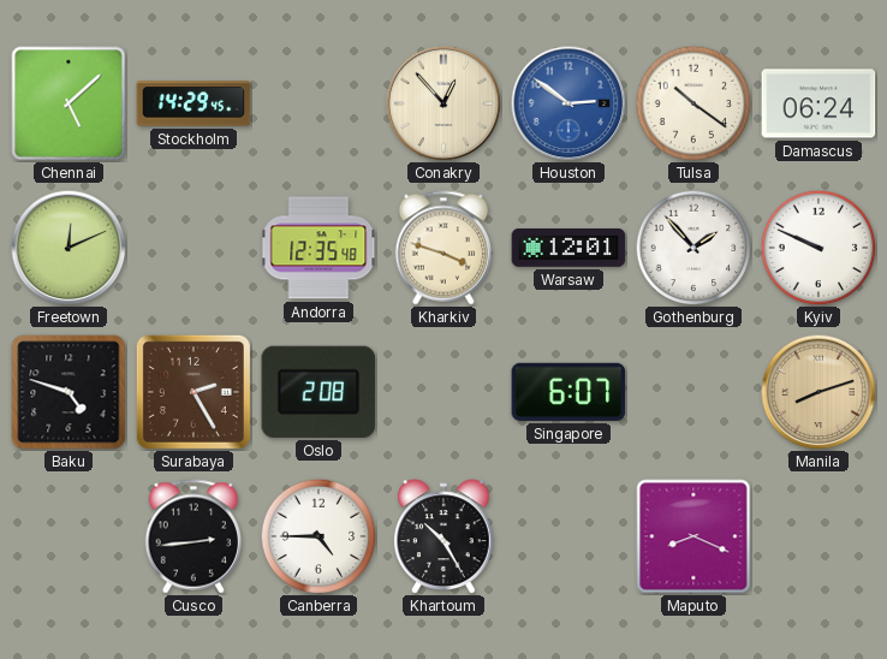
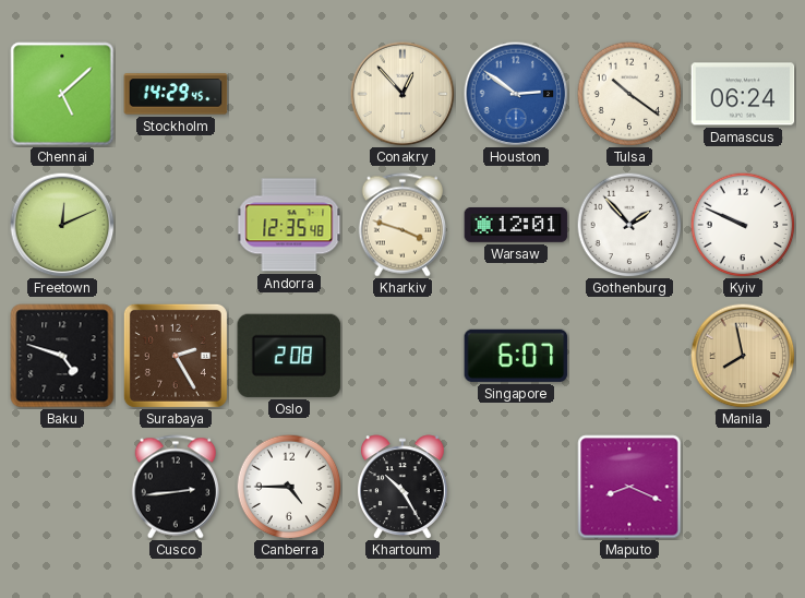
Manila: 8:12 -> 7:58
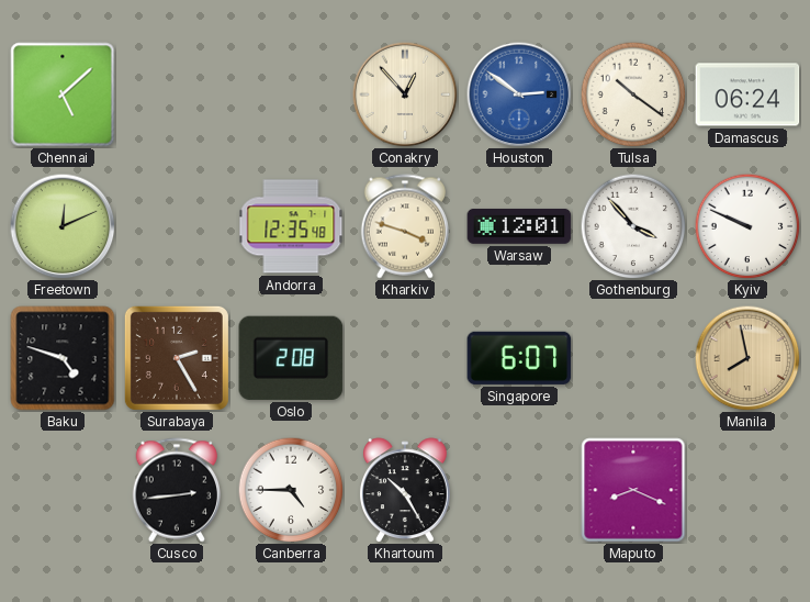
Stockholm: 14:29 -> none
Gothenburg: 1:53 -> 3:53
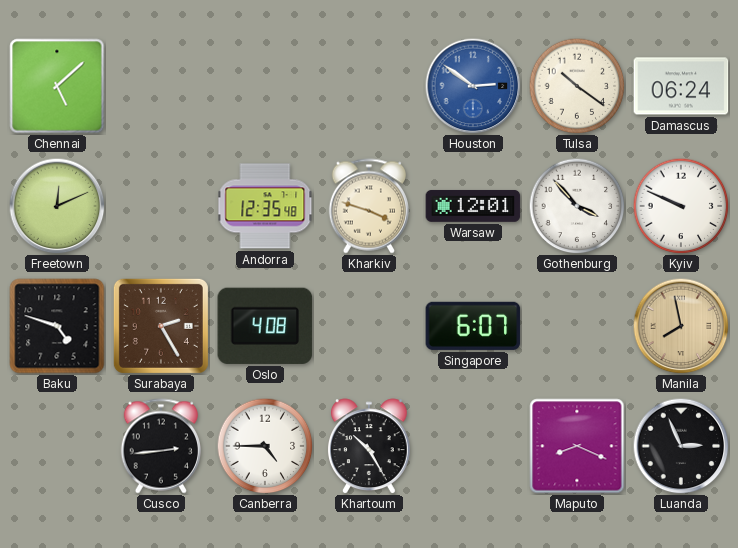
Conakry: 12:53 -> none
Oslo: 2:08 -> 4:08
Luanda: none -> 2:56
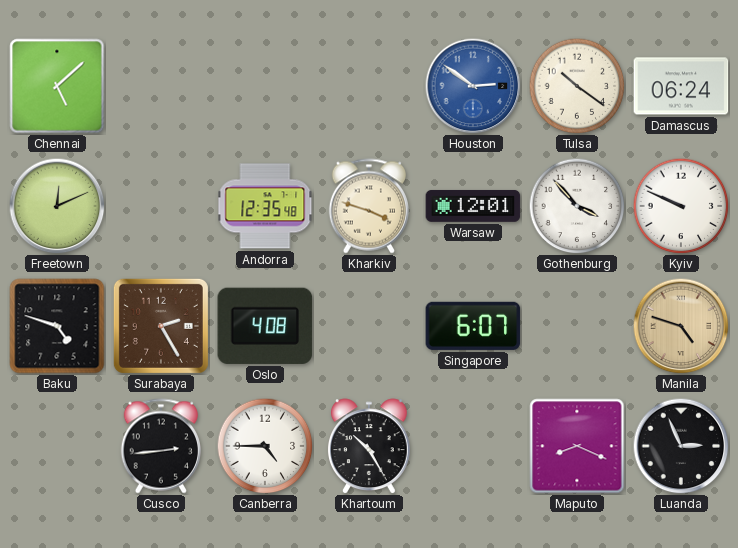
Manila: 7:58 -> 4:48
